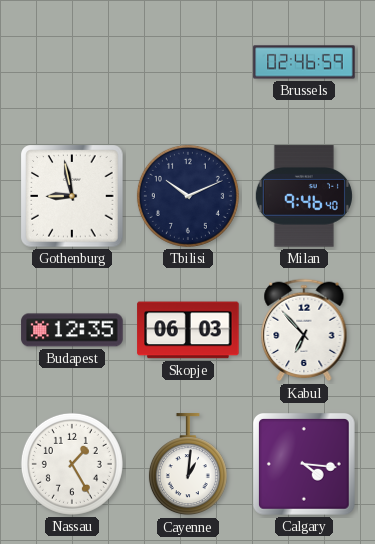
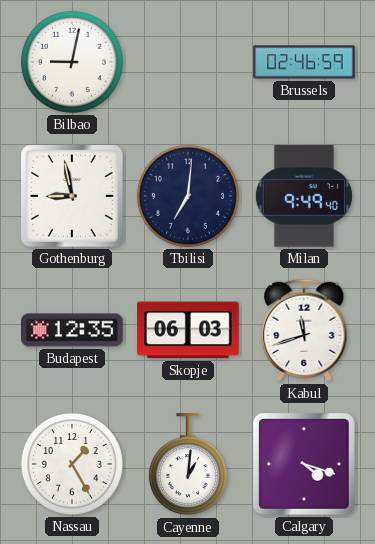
Bilbao: none -> 9:02
Tbilisi: 10:11 -> 7:01
Milan: 9:46 -> 9:49
Kabul: 6:53 -> 11:42
Calgary: 4:16 -> 4:18
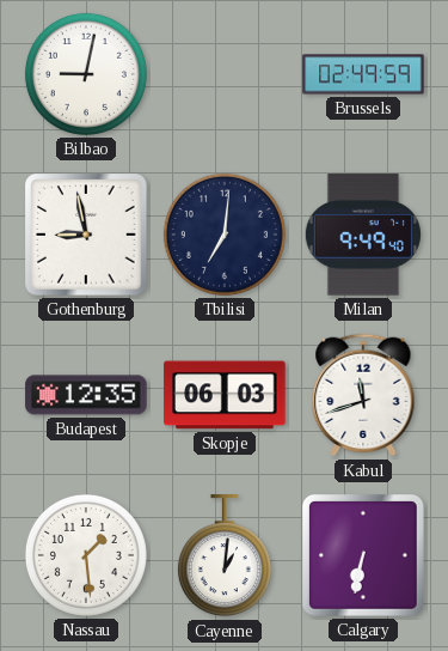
Brussels: 02:46 -> 02:49
Nassau: 1:25 -> 1:29
Calgary: 4:18 -> 6:32
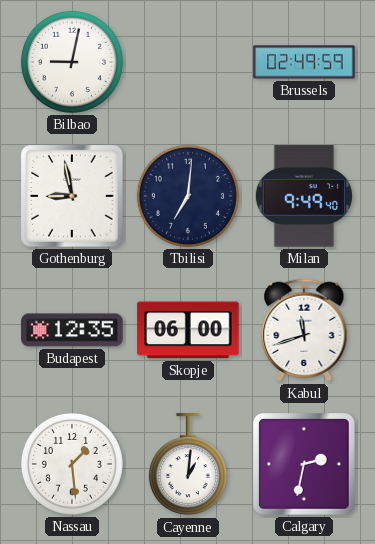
Skopje: 06:03 -> 06:00
Calgary: 6:32 -> 2:32
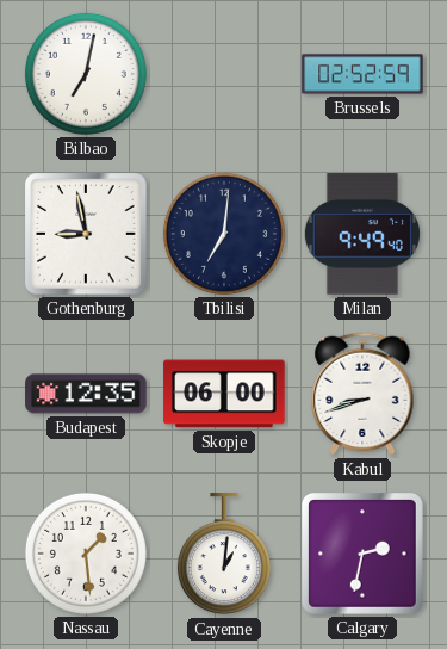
Bilbao: 9:02 -> 7:02
Brussels: 02:49 -> 02:52
Kabul: 11:42 -> 8:42
